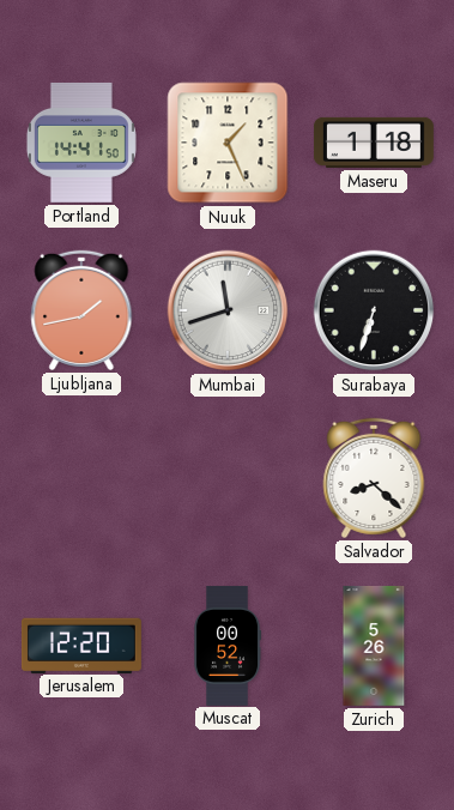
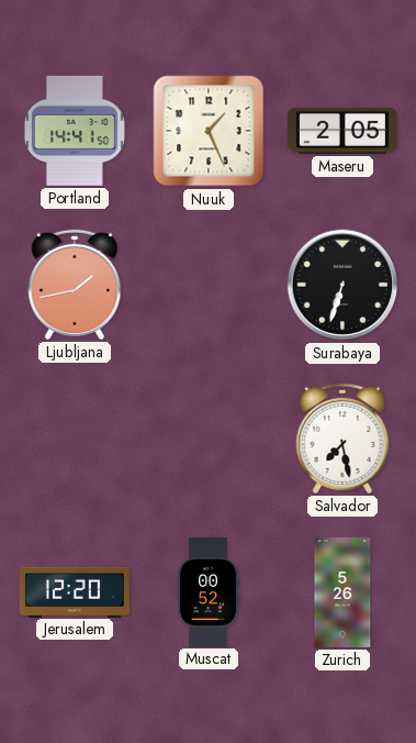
Maseru: 1:18 -> 2:05
Mumbai: 11:42 -> none
Salvador: 8:22 -> 7:28
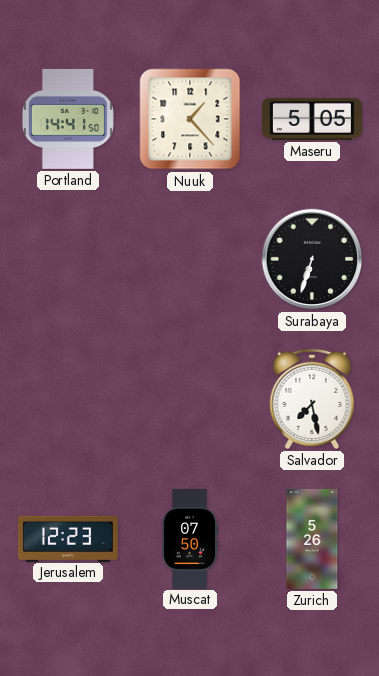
Nuuk: 1:26 -> 1:23
Maseru: 2:05 -> 5:05
Ljubljana: 1:43 -> none
Jerusalem: 12:20 -> 12:23
Muscat: 00:52 -> 07:50
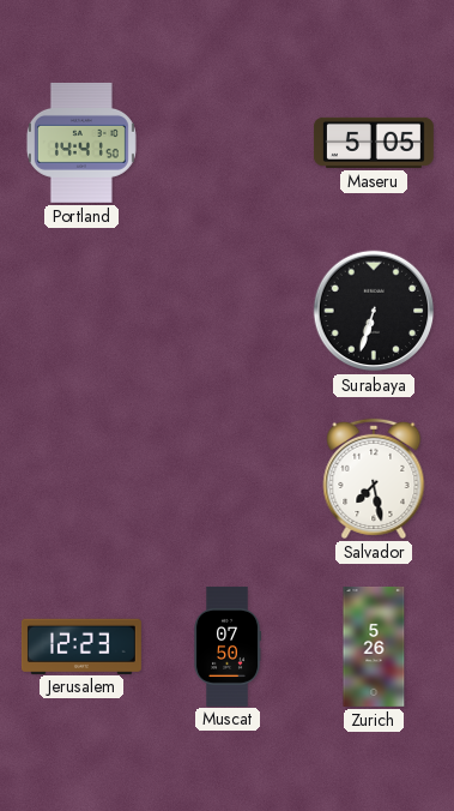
Nuuk: 1:23 -> none
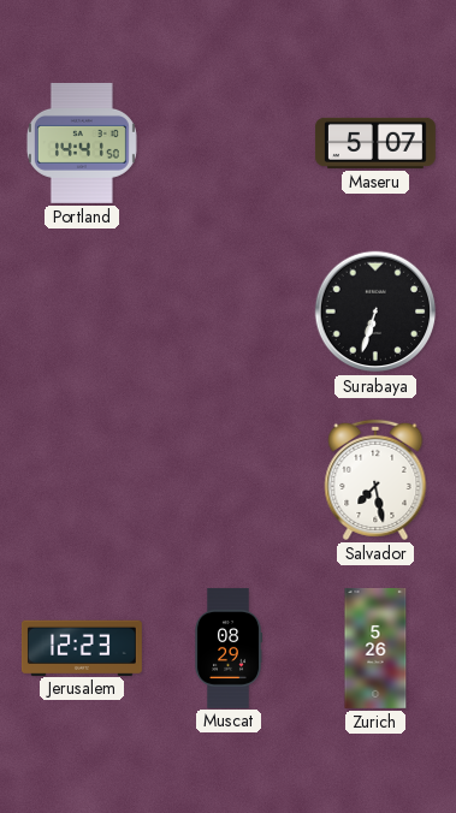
Maseru: 5:05 -> 5:07
Muscat: 07:50 -> 08:29
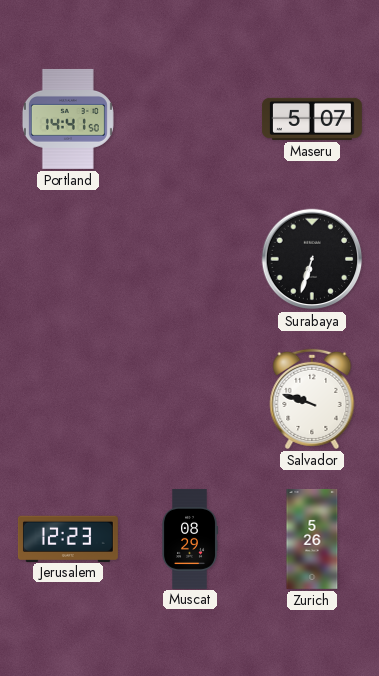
Salvador: 7:28 -> 9:48
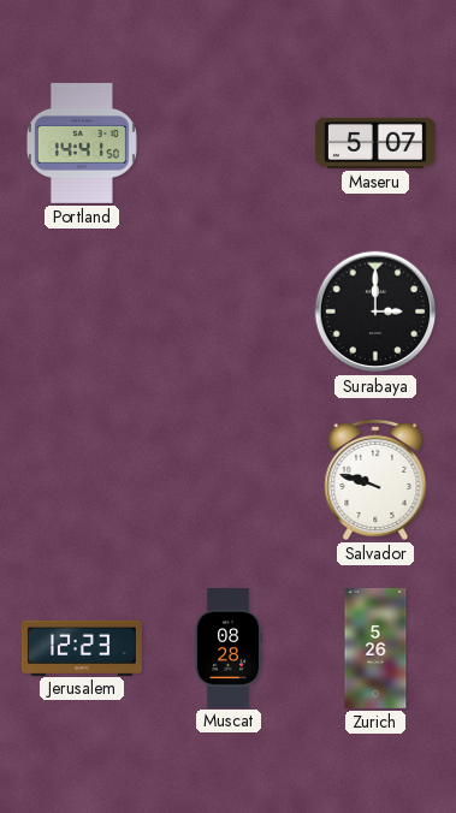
Surabaya: 6:33 -> 3:00
Muscat: 08:29 -> 08:28
